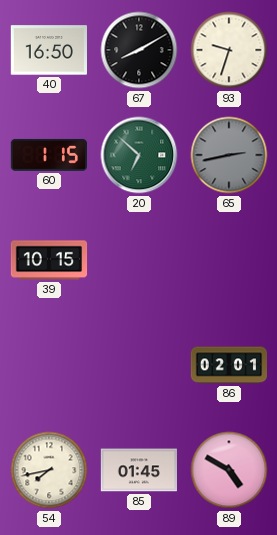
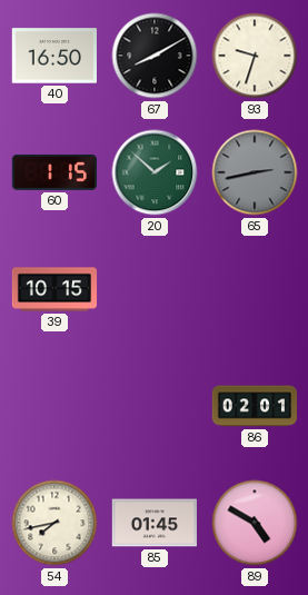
20: 6:52 -> 1:52
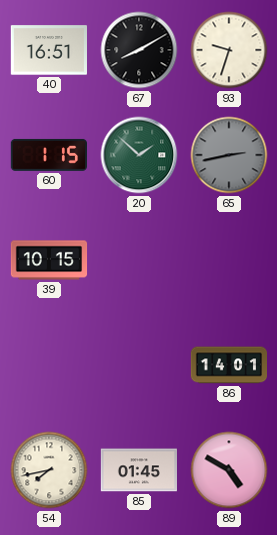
40: 16:50 -> 16:51
86: 02:01 -> 14:01
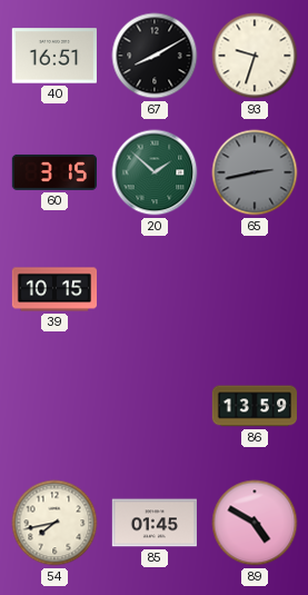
60: 1:15 -> 3:15
86: 14:01 -> 13:59
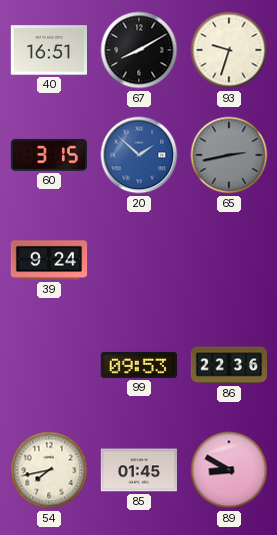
20 dial: green -> blue
39: 10:15 -> 9:24
99: none -> 09:53
86: 13:59 -> 22:36
89: 4:50 -> 8:50
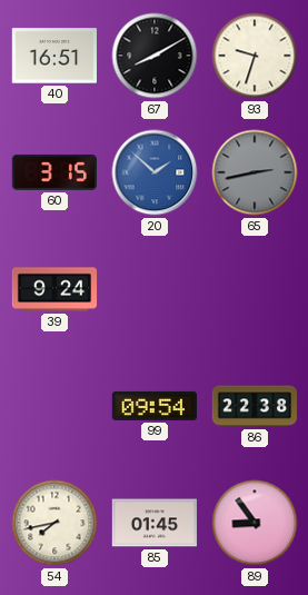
99: 09:53 -> 09:54
86: 22:36 -> 22:38
89: 8:50 -> 8:54
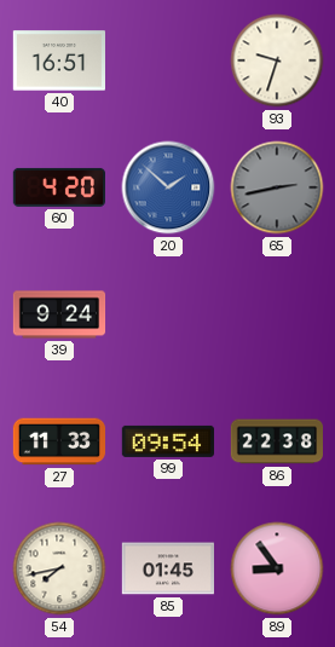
67: 8:10 -> none
60: 3:15 -> 4:20
27: none -> 11:33
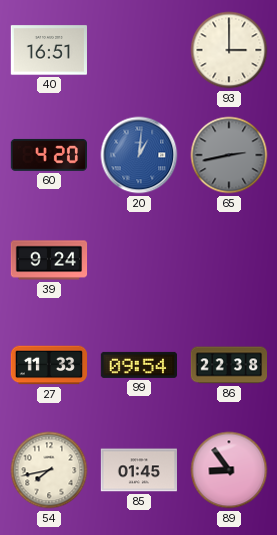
93: 9:33 -> 3:00
20: 1:52 -> 1:01
